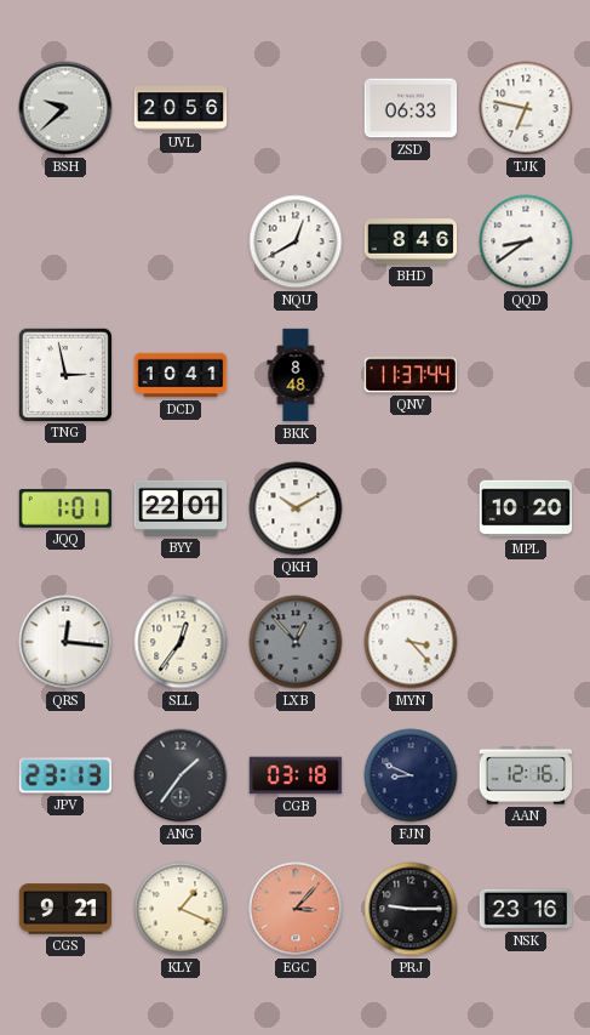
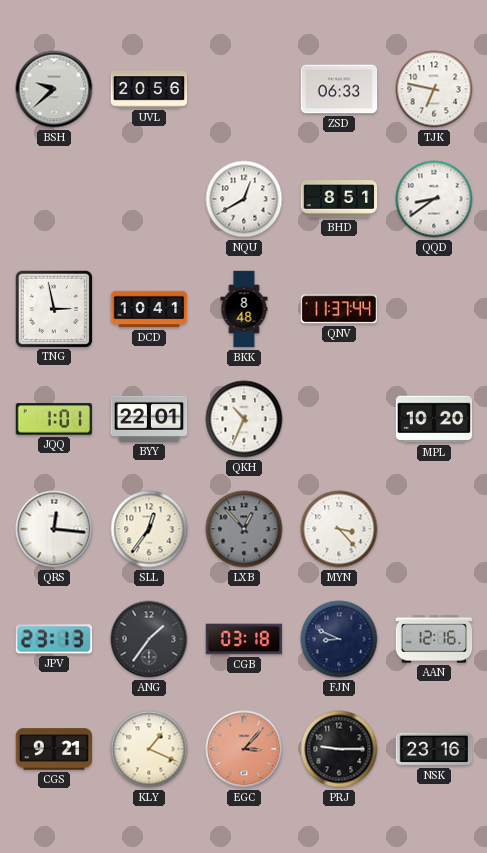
BHD: 8:46 -> 8:51
QKH: 10:10 -> 10:34
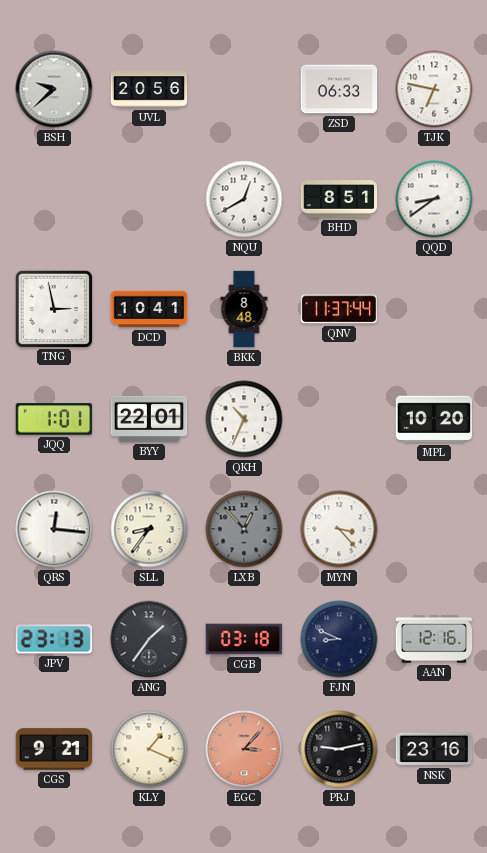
SLL: 12:36 -> 8:36
PRJ: 9:15 -> 9:13
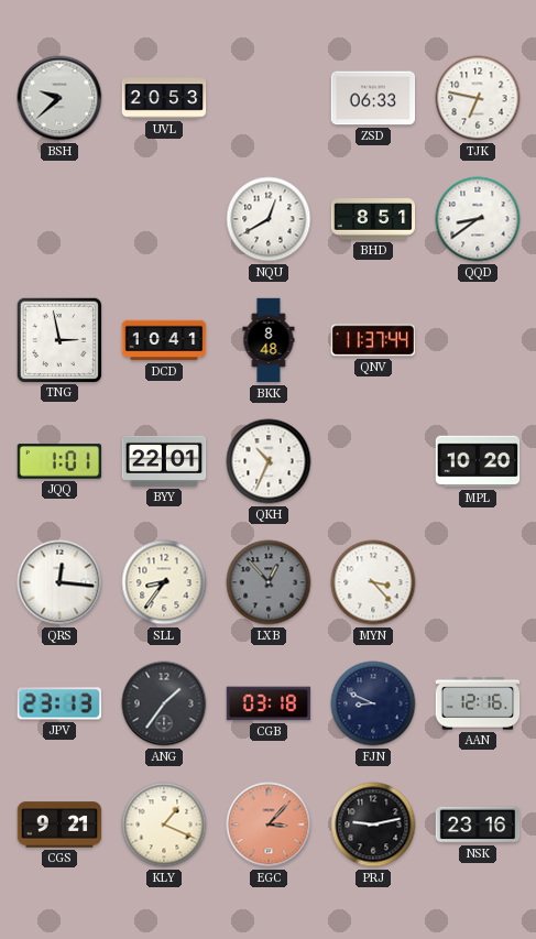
UVL: 20:56 -> 20:53
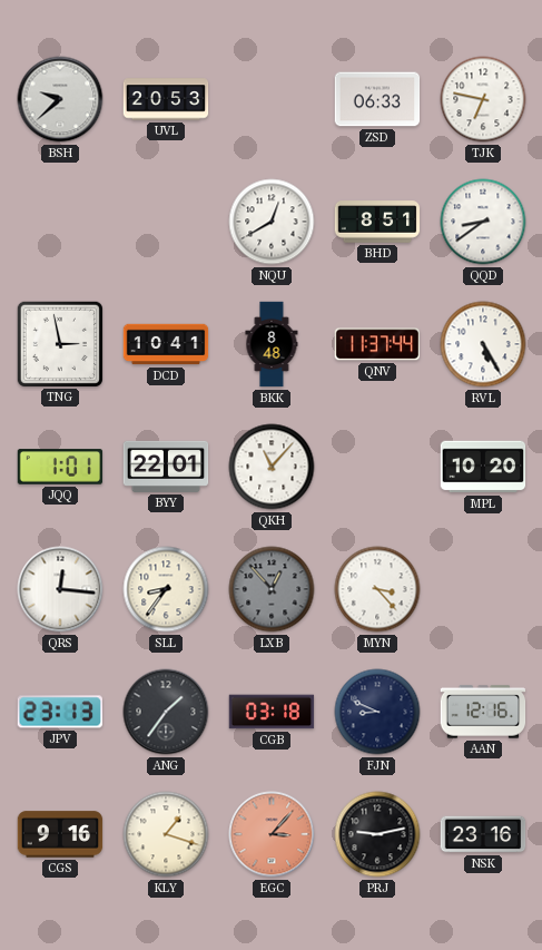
RVL: none -> 5:25
QKH: 10:34 -> 11:07
CGS: 9:21 -> 9:16
KLY: 1:19 -> 1:18
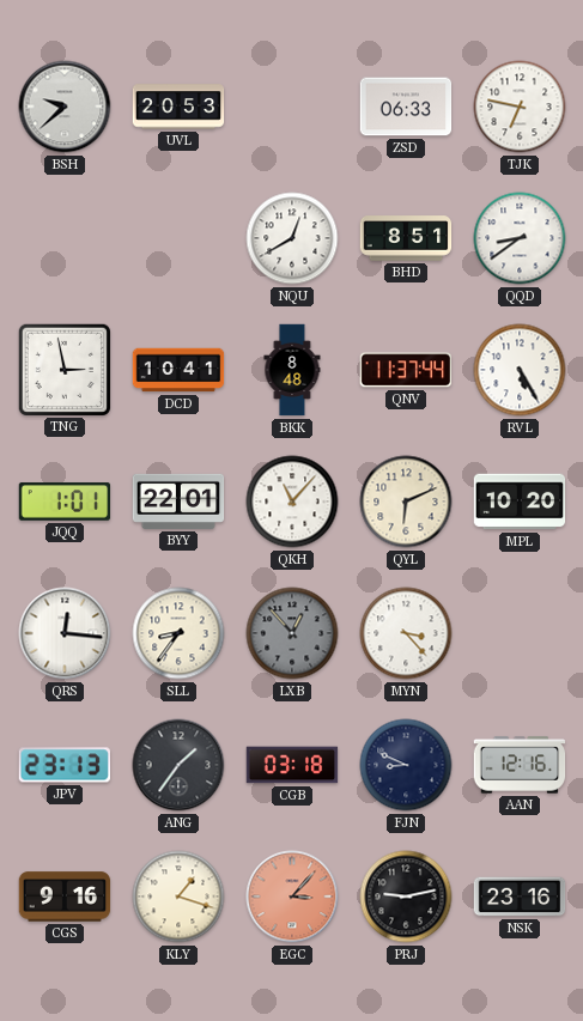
QYL: none -> 6:11
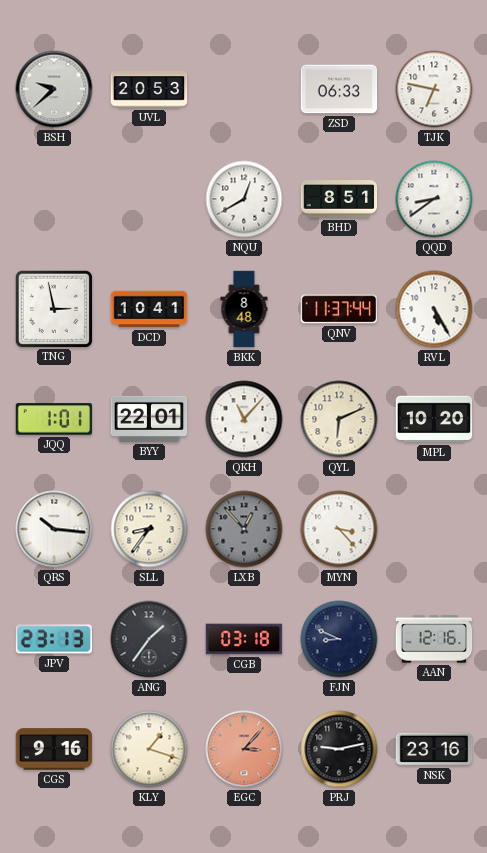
QRS: 12:16 -> 10:16
